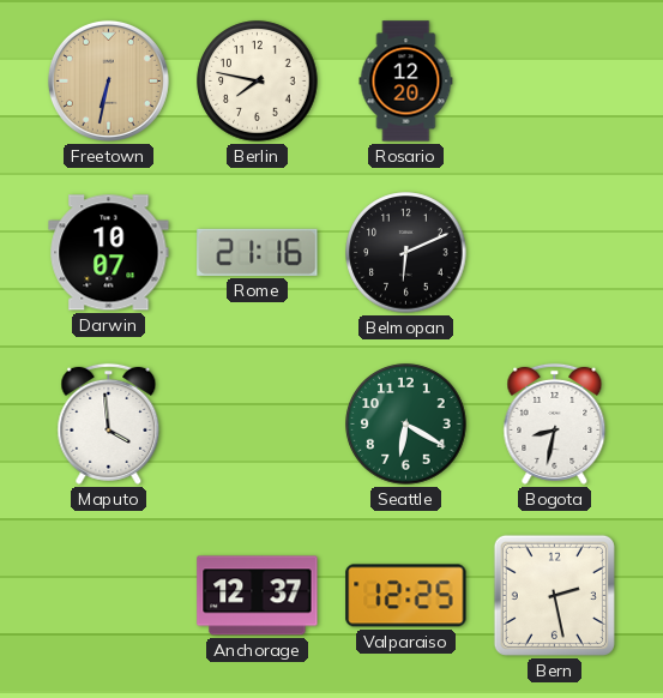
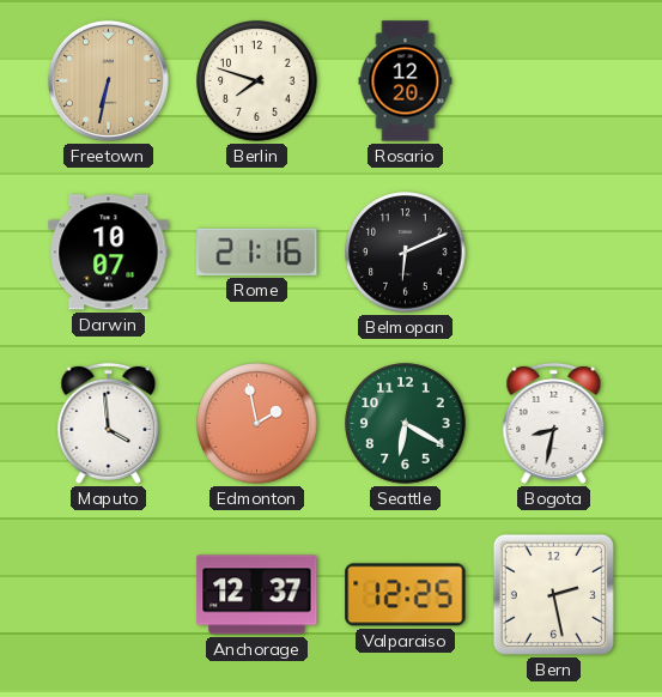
Berlin: 7:47 -> 7:48
Edmonton: none -> 1:58
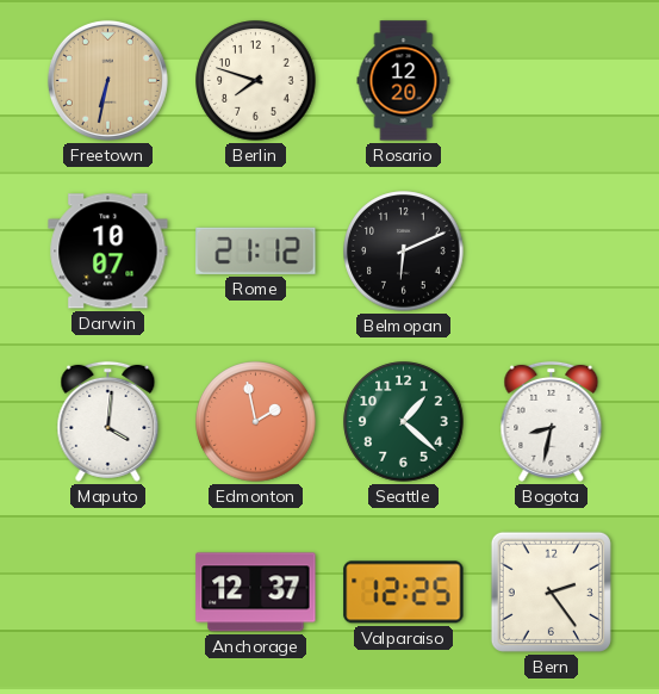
Rome: 21:16 -> 21:12
Maputo: 3:59 -> 4:01
Seattle: 6:20 -> 1:22
Bern: 2:28 -> 2:24
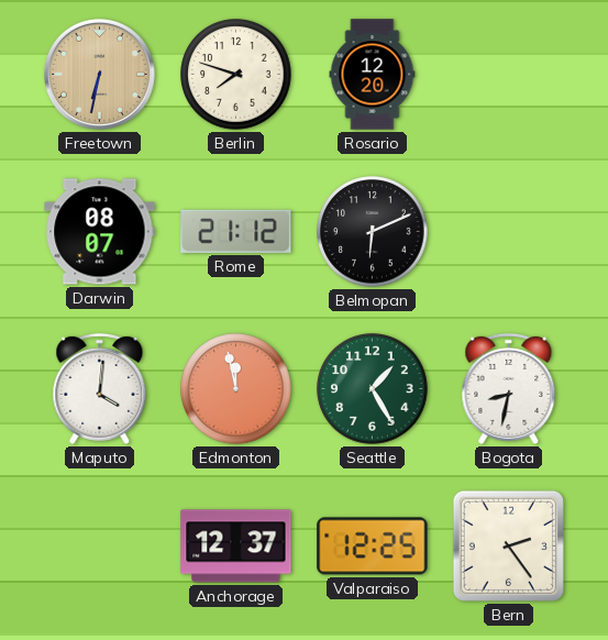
Darwin: 10:07 -> 08:07
Edmonton: 1:58 -> 11:58
Seattle: 1:22 -> 1:25
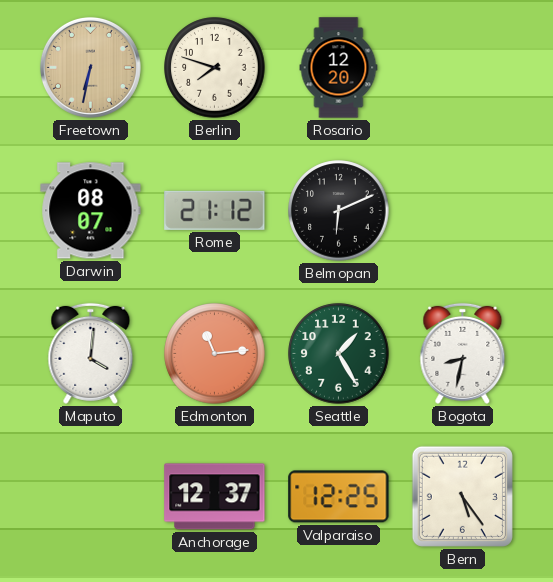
Edmonton: 11:58 -> 11:14
Bern: 2:24 -> 5:24
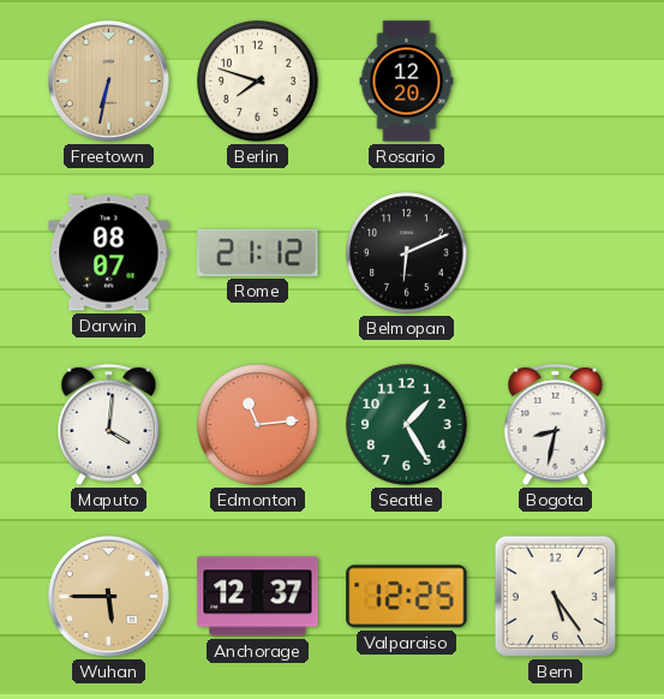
Wuhan: none -> 5:45
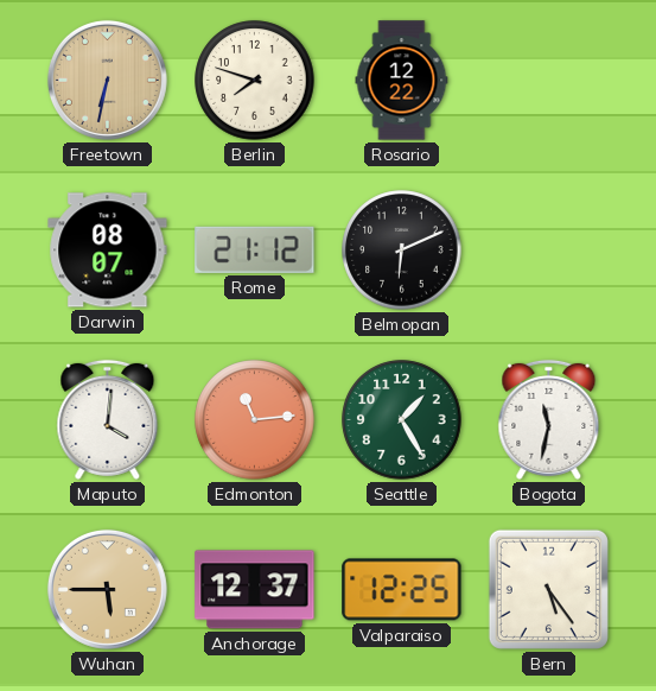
Rosario: 12:20 -> 12:22
Bogota: 8:32 -> 11:32
